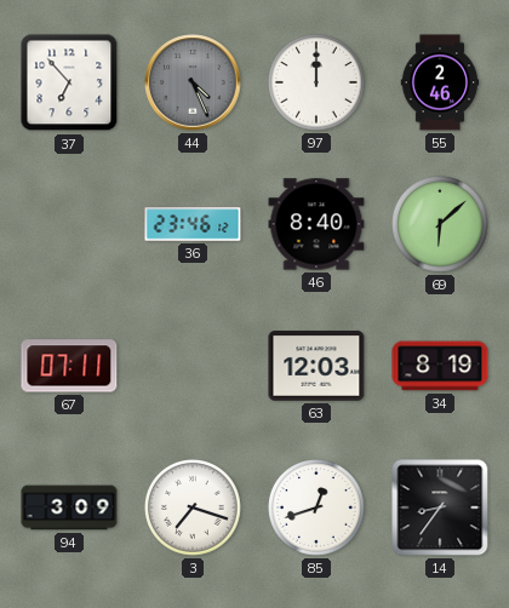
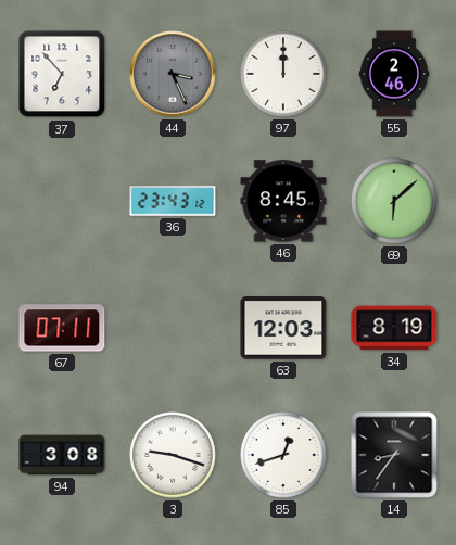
44: 4:26 -> 3:26
36: 23:46 -> 23:43
46: 8:40 -> 8:45
94: 3:09 -> 3:08
3: 7:18 -> 9:18
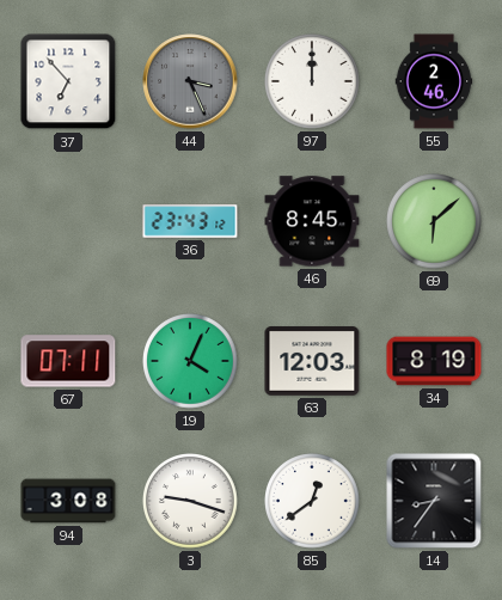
19: none -> 4:04
85: 12:42 -> 12:39
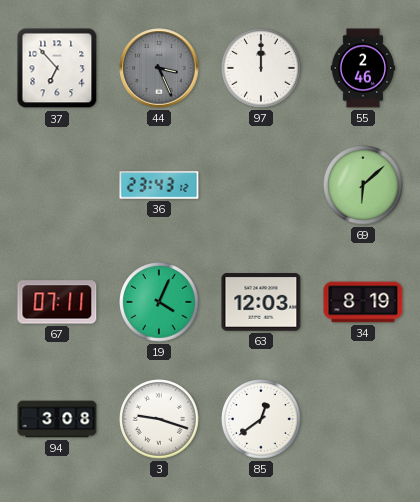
46: 8:45 -> none
14: 8:36 -> none
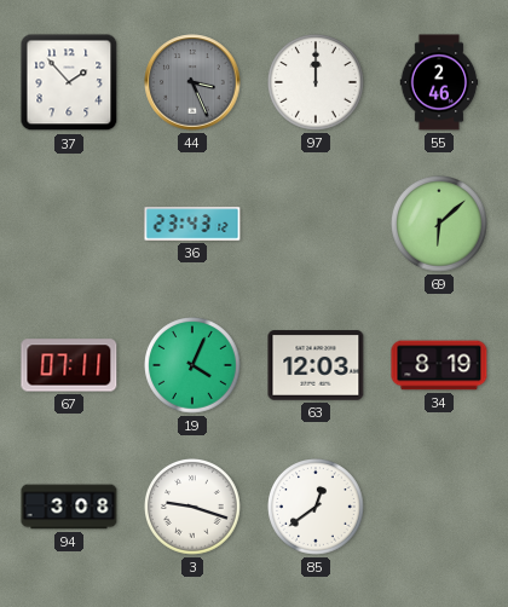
37: 6:53 -> 1:53
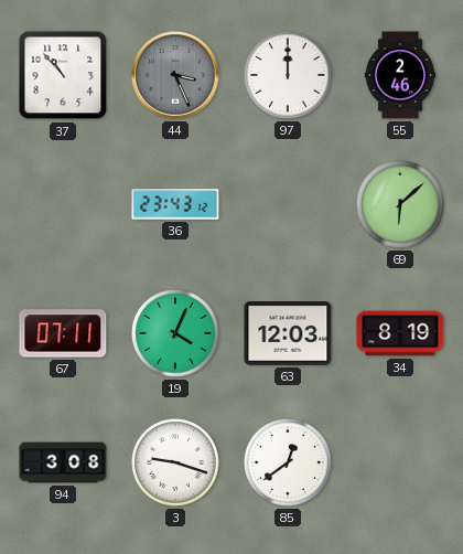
37: 1:53 -> 10:53
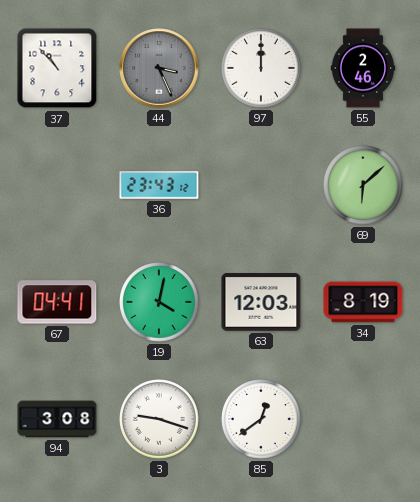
67: 07:11 -> 04:41
19: 4:04 -> 4:02
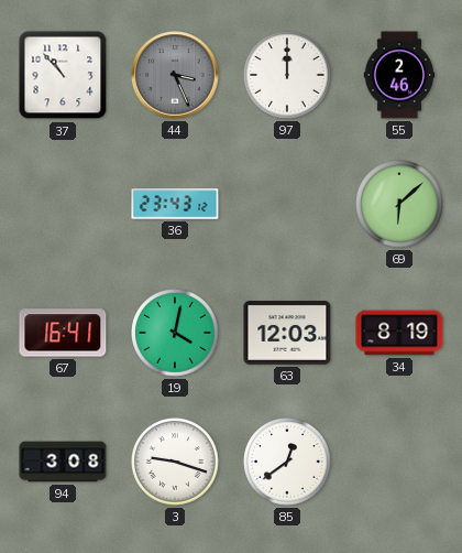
67: 04:41 -> 16:41
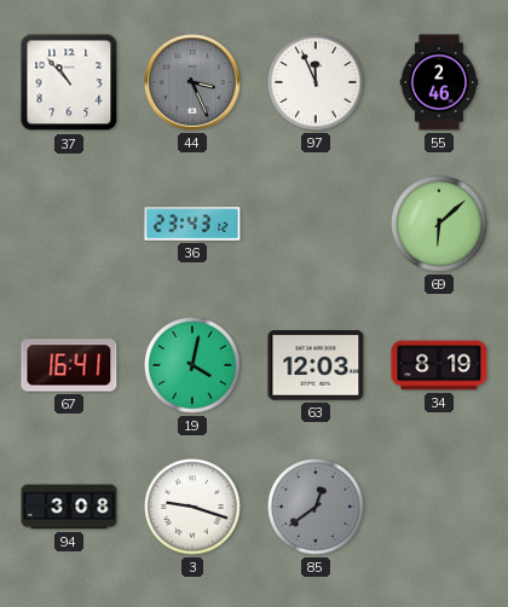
97: 12:00 -> 11:56
85 dial: white -> grey
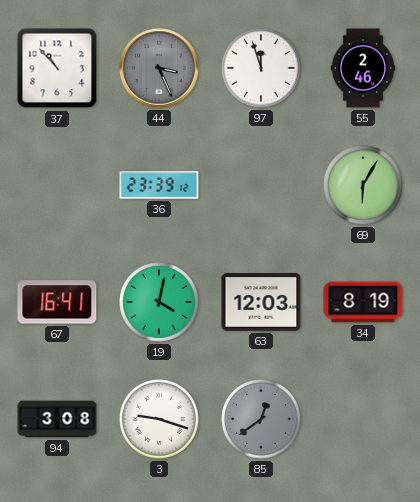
97: 11:56 -> 11:57
36: 23:43 -> 23:39
69: 6:08 -> 6:05
